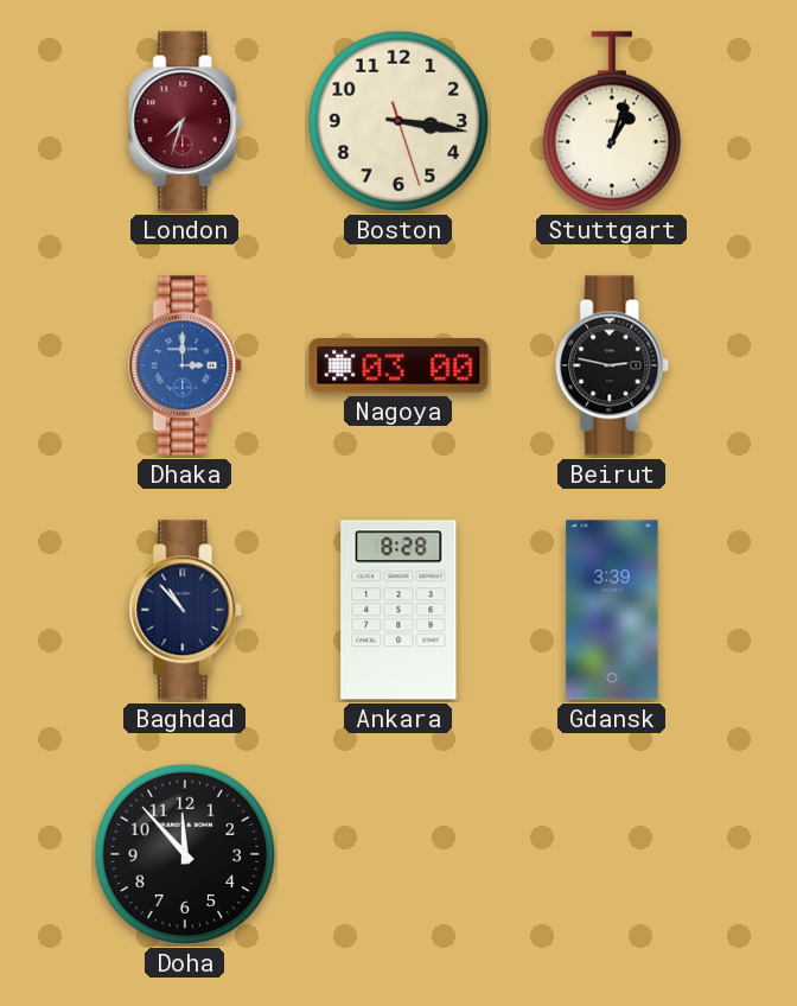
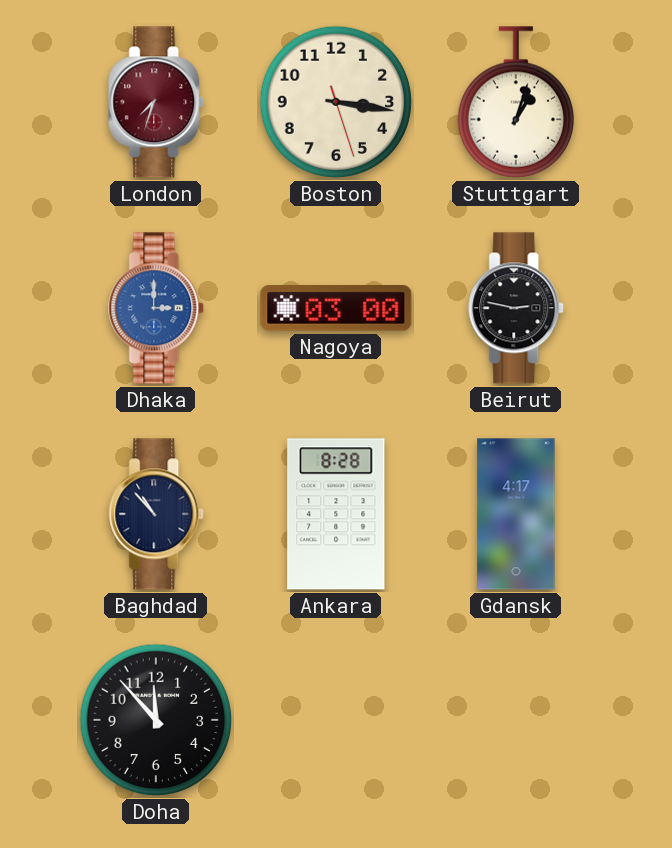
Gdansk: 3:39 -> 4:17
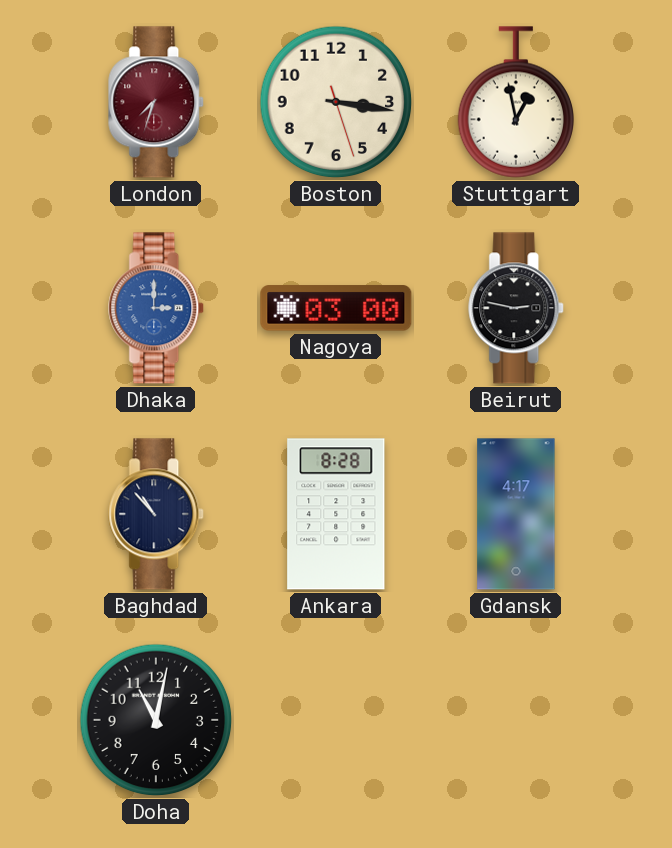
Stuttgart: 1:03 -> 12:58
Doha: 11:53 -> 11:02
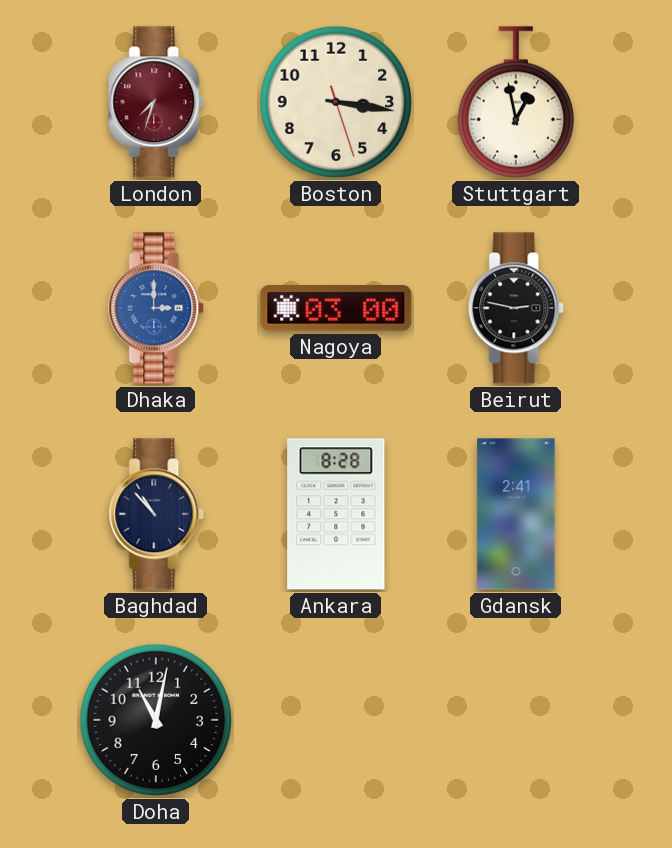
Gdansk: 4:17 -> 2:41
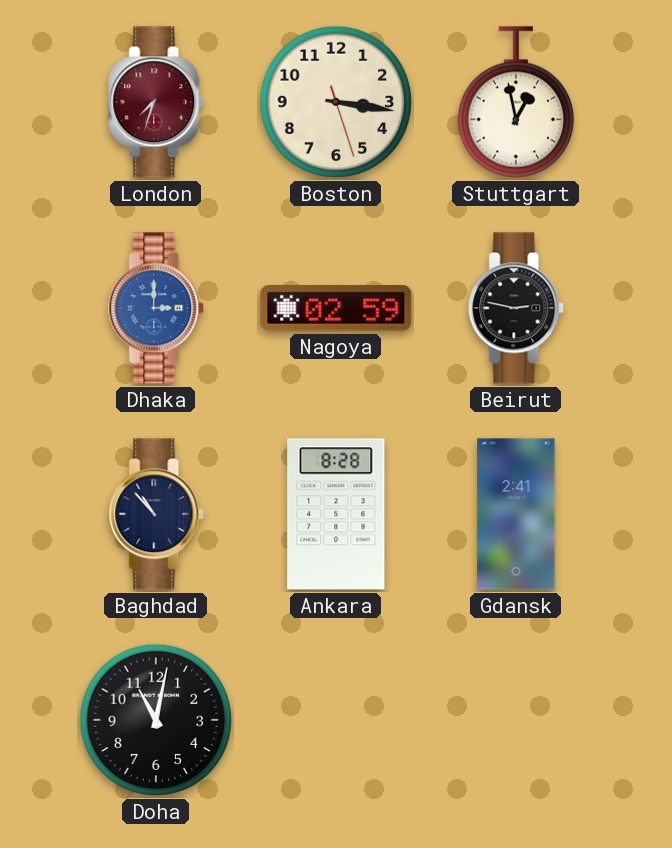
Nagoya: 03:00 -> 02:59
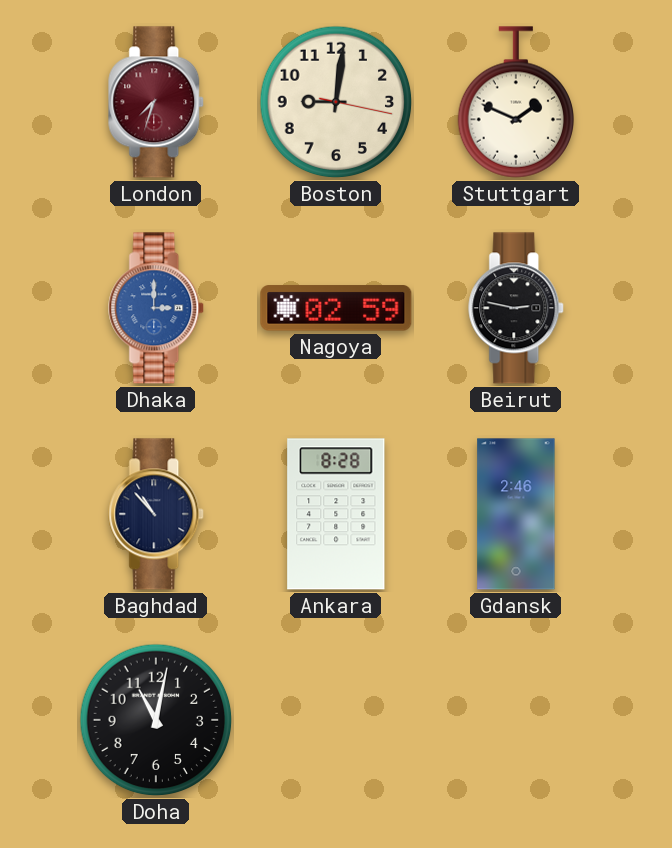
Boston: 3:16 -> 9:01
Stuttgart: 12:58 -> 1:49
Gdansk: 2:41 -> 2:46
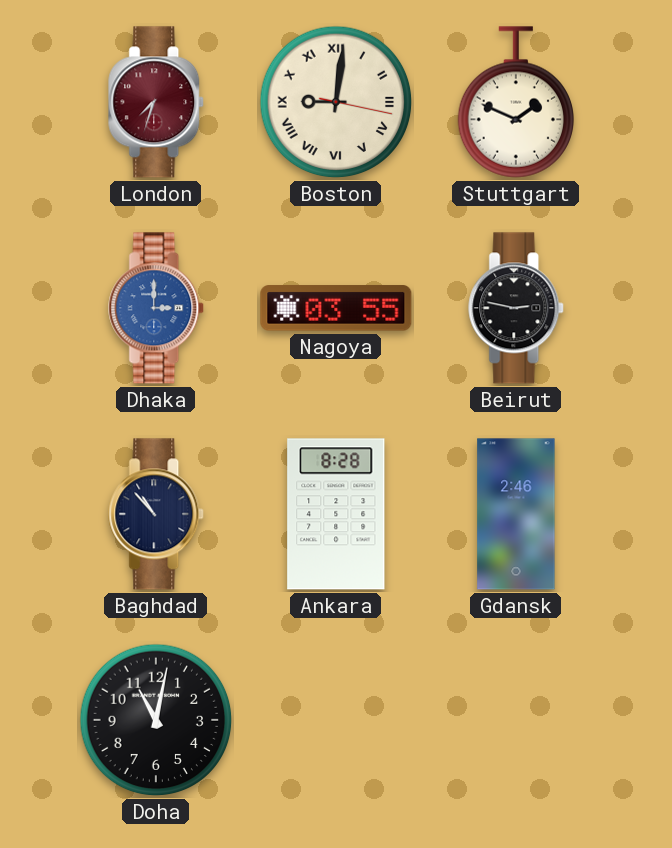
Boston numerals: Arabic -> Roman
Nagoya: 02:59 -> 03:55
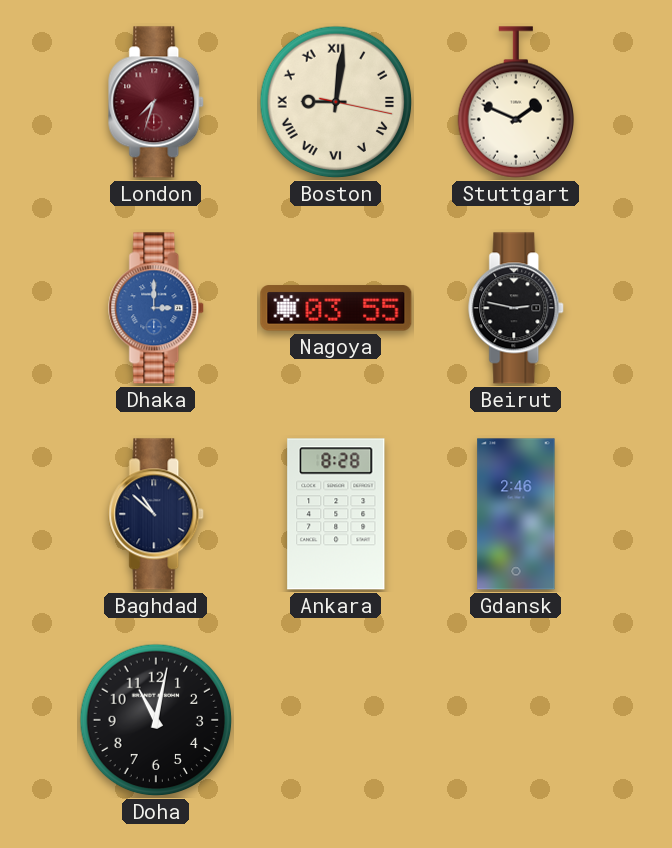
Baghdad: 10:53 -> 10:52
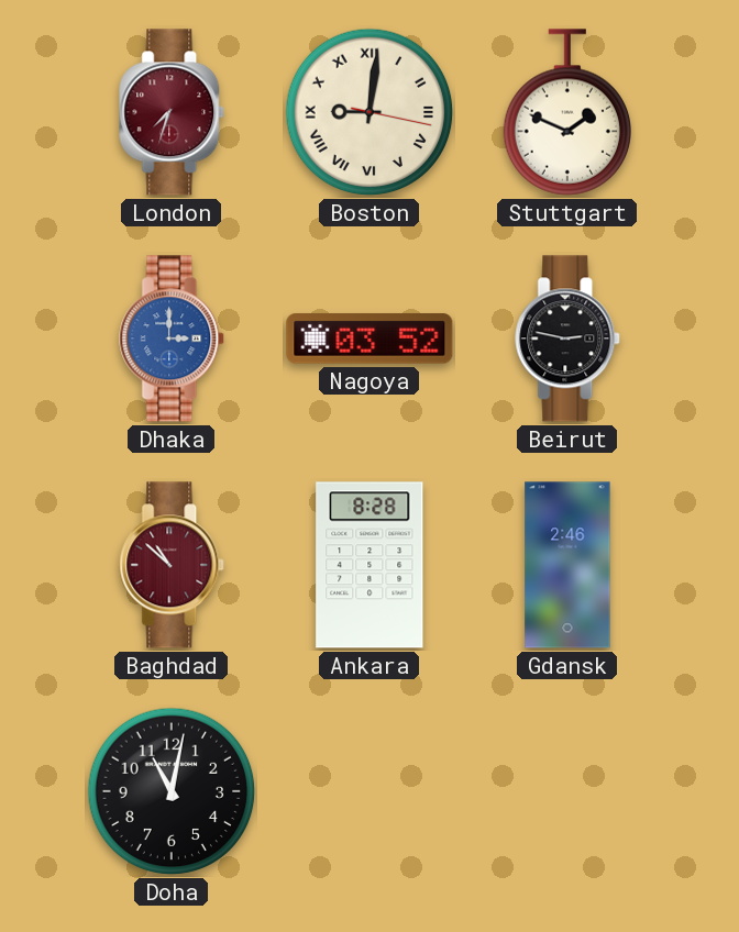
Nagoya: 03:55 -> 03:52
Baghdad dial: navy -> burgundy
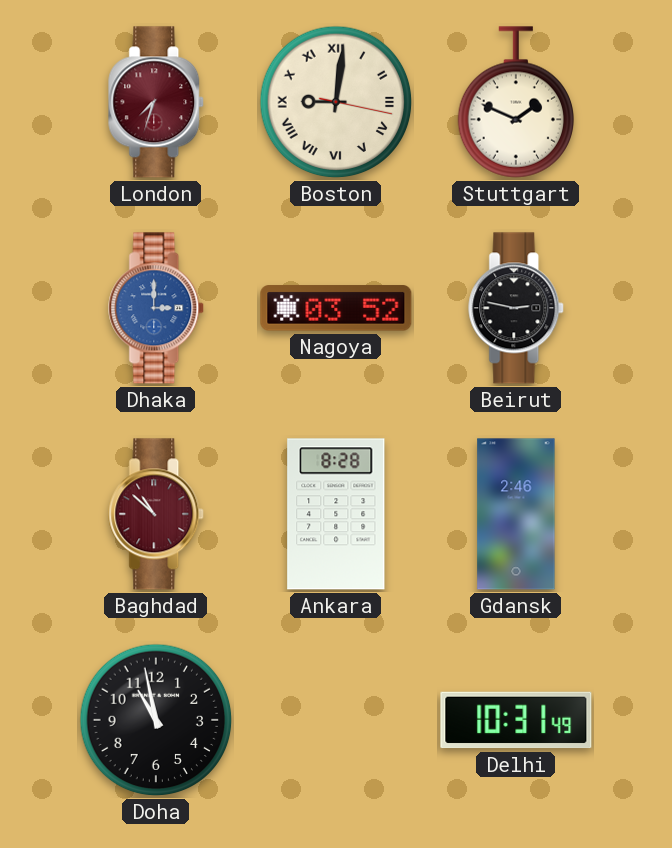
Doha: 11:02 -> 10:58
Delhi: none -> 10:31
